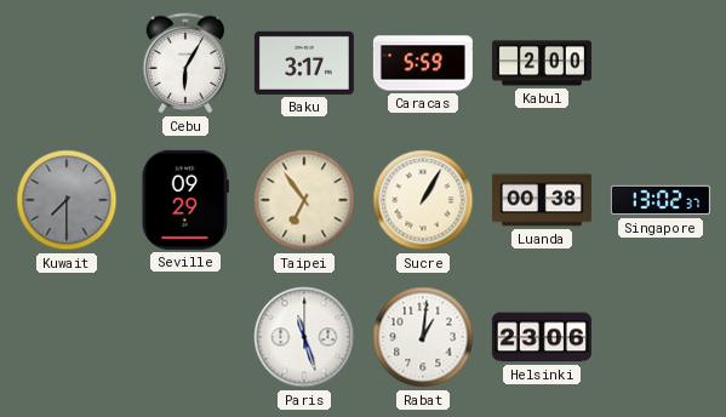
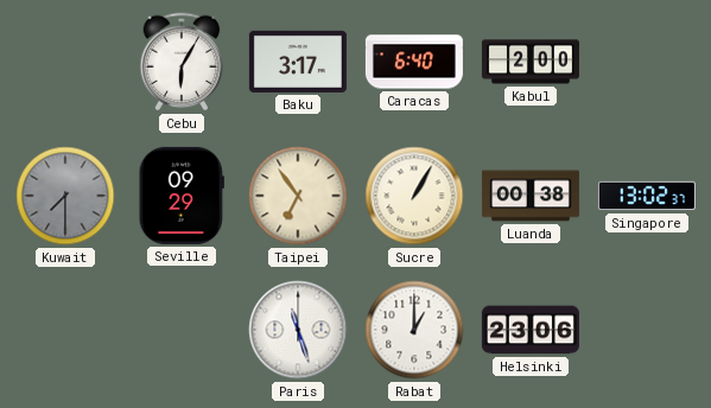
Caracas: 5:59 -> 6:40
Rabat: 1:01 -> 1:00
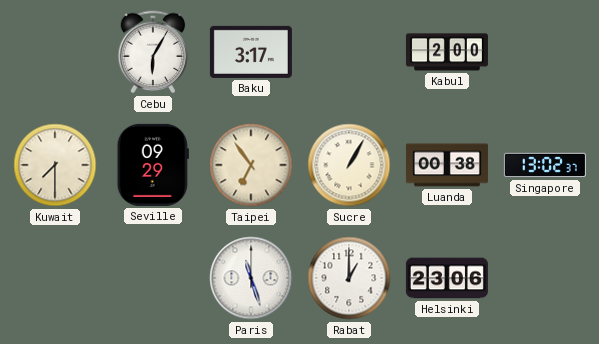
Caracas: 6:40 -> none
Kuwait dial: grey -> cream
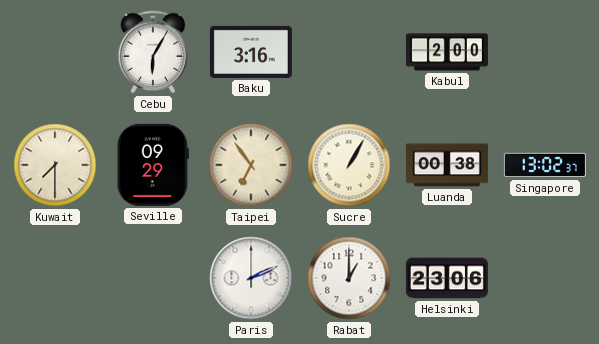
Baku: 3:17 -> 3:16
Paris: 11:27 -> 2:11
